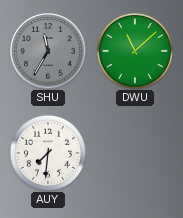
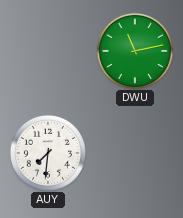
SHU: 11:35 -> none
DWU: 11:08 -> 11:13
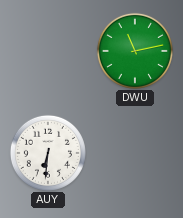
AUY: 7:31 -> 6:31
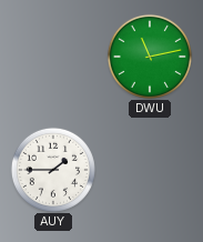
AUY: 6:31 -> 1:45
